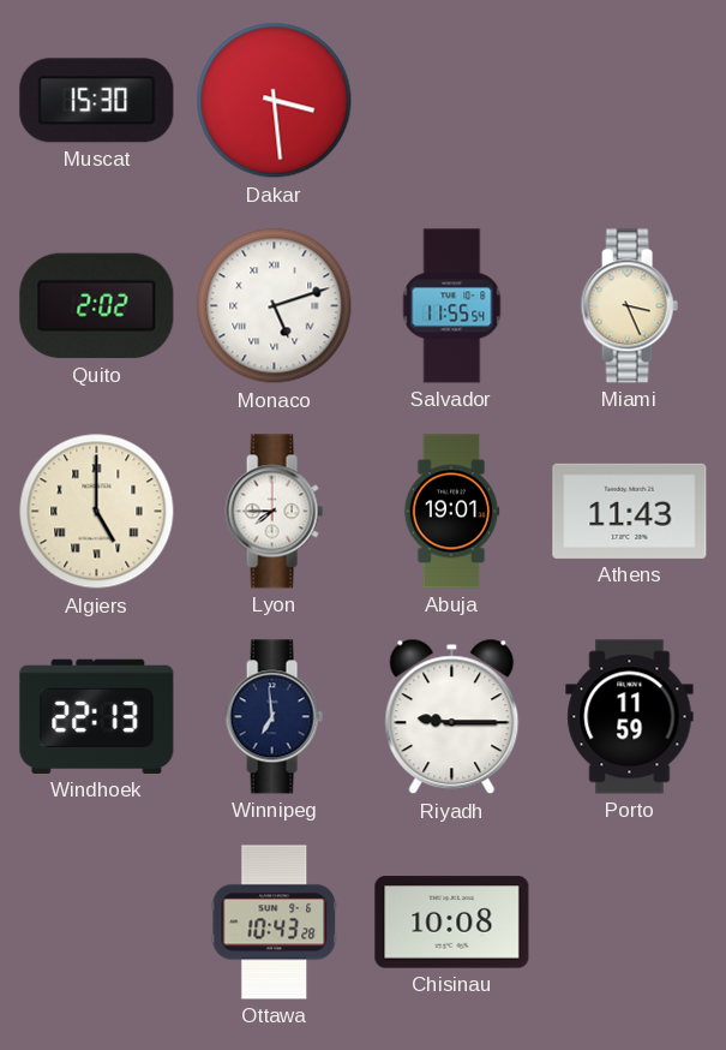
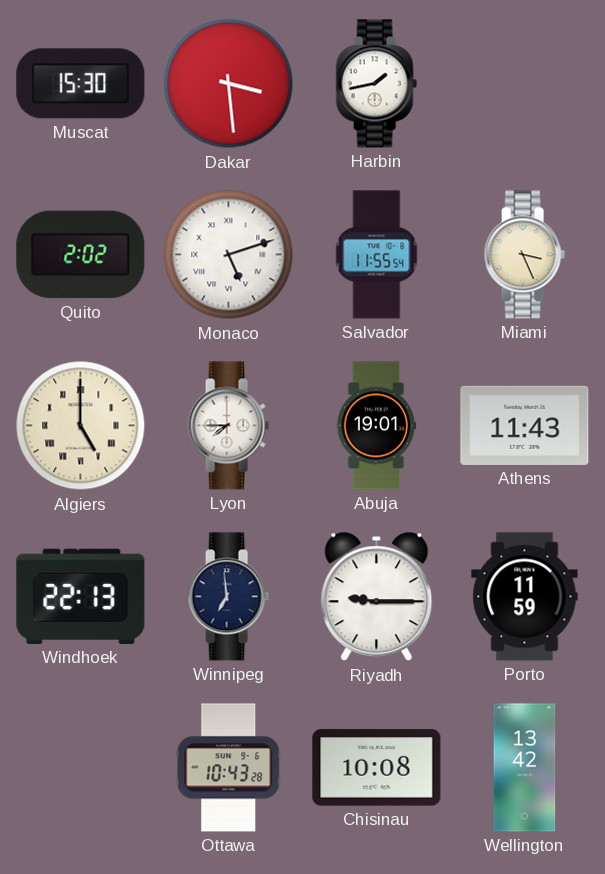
Harbin: none -> 1:43
Wellington: none -> 13:42
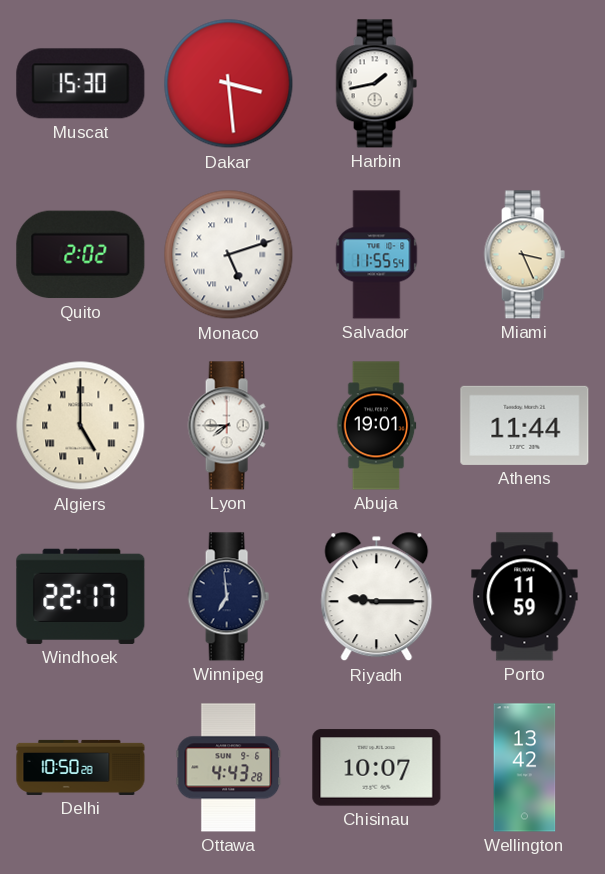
Athens: 11:43 -> 11:44
Windhoek: 22:13 -> 22:17
Delhi: none -> 10:50
Ottawa: 10:43 -> 4:43
Chisinau: 10:08 -> 10:07
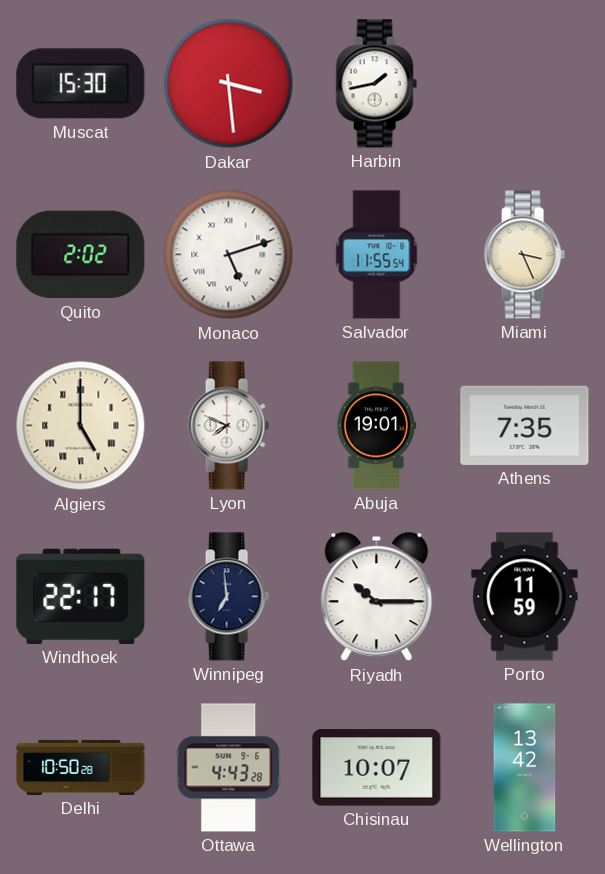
Lyon: 7:45 -> 7:49
Athens: 11:44 -> 7:35
Riyadh: 9:15 -> 10:15
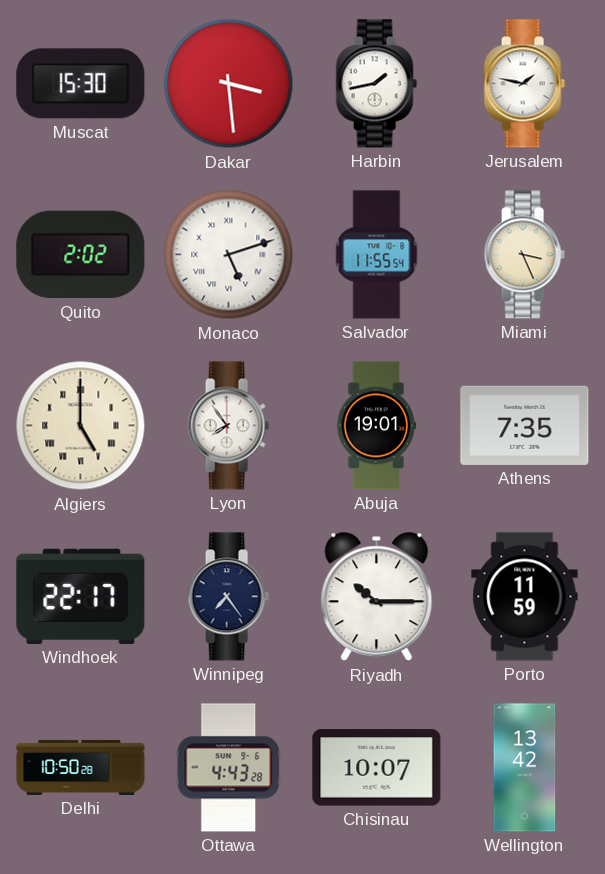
Jerusalem: none -> 1:47
Lyon: 7:49 -> 7:54
Winnipeg: 6:59 -> 7:24
